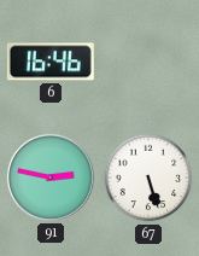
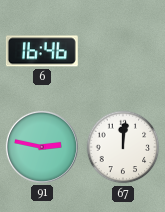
67: 5:27 -> 12:01
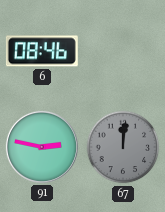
6: 16:46 -> 08:46
67 dial: white -> grey
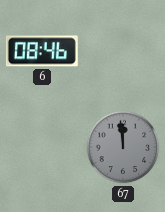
91: 2:47 -> none
67: 12:01 -> 11:59
